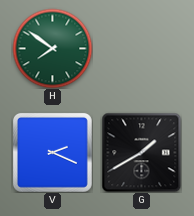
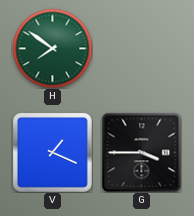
V: 2:19 -> 1:19
G: 1:40 -> 3:45
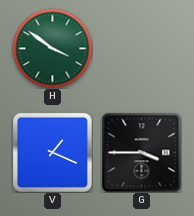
H: 7:51 -> 3:51
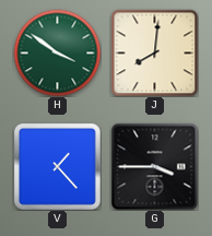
J: none -> 8:01
V: 1:19 -> 1:23
